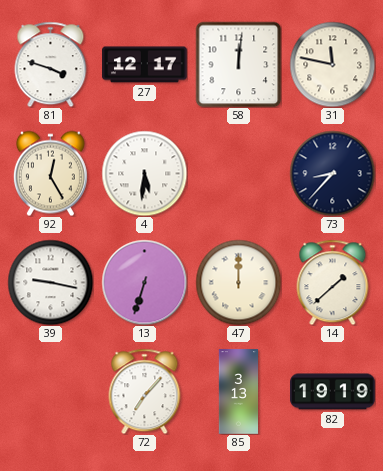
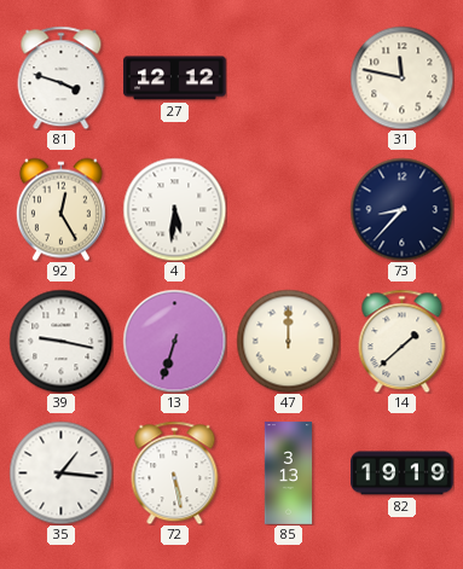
27: 12:17 -> 12:12
58: 12:01 -> none
35: none -> 1:16
72: 7:07 -> 5:28
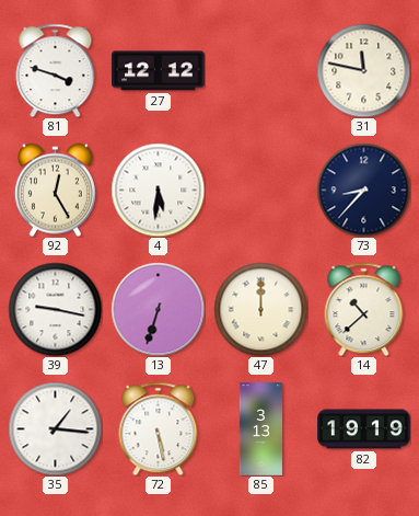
14: 1:38 -> 10:38
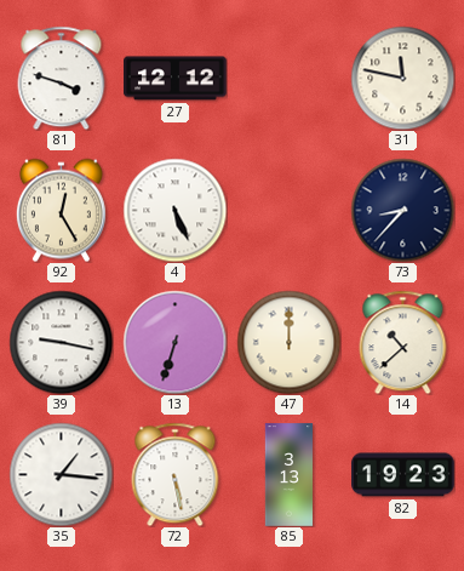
4: 5:31 -> 5:26
82: 19:19 -> 19:23
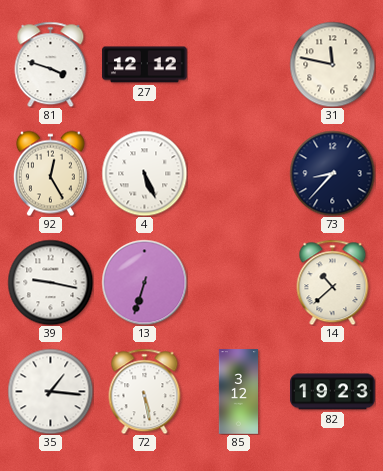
47: 12:00 -> none
85: 3:13 -> 3:12
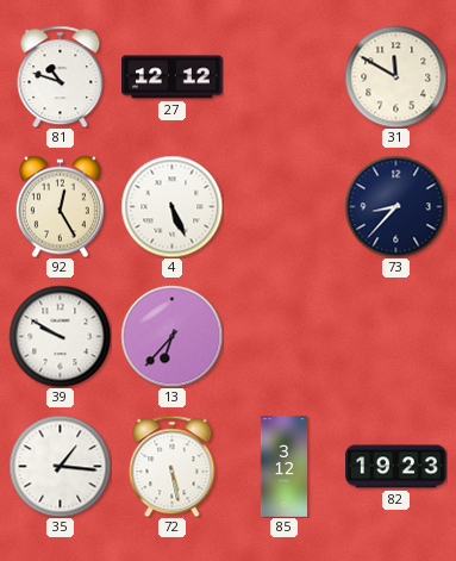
81: 3:48 -> 10:48
31: 11:47 -> 11:50
39: 9:17 -> 9:50
13: 6:33 -> 6:37
14: 10:38 -> none
